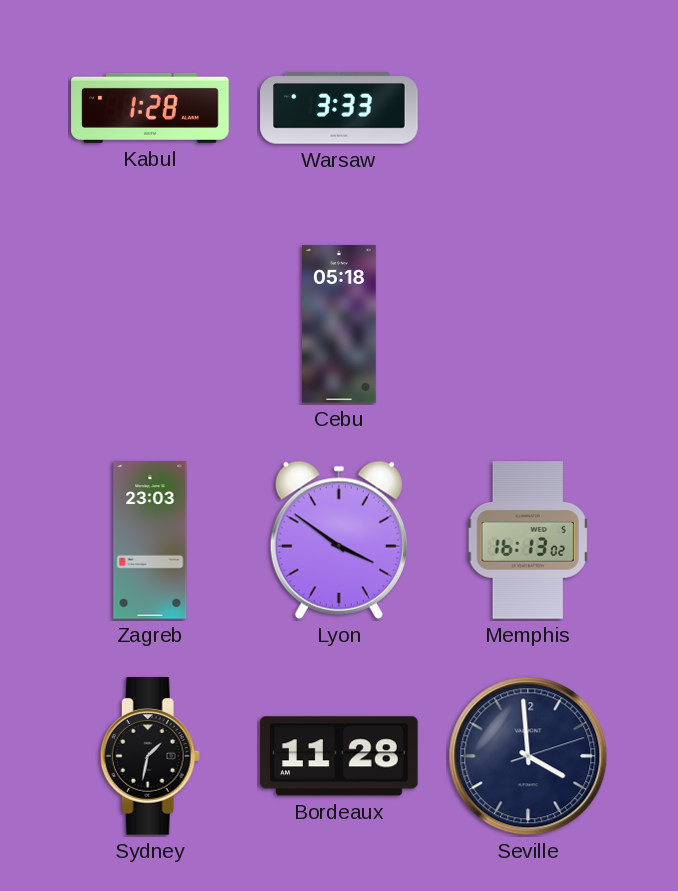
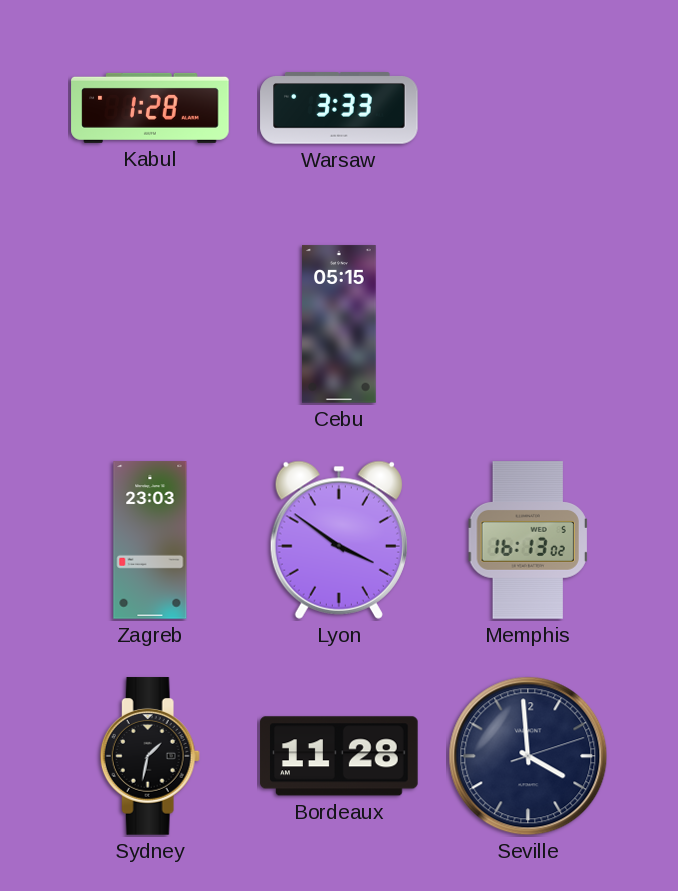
Cebu: 05:18 -> 05:15
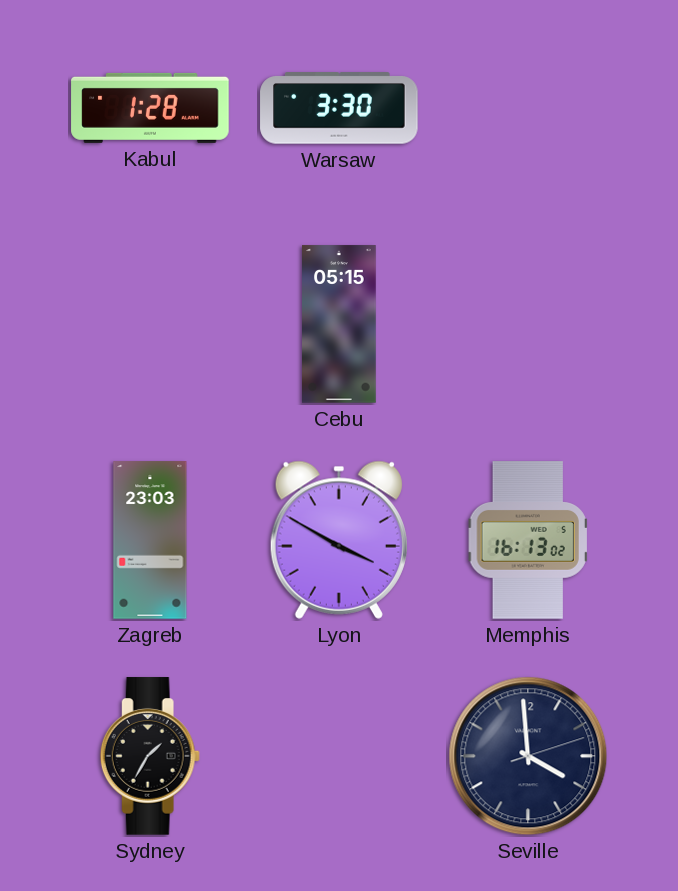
Warsaw: 3:33 -> 3:30
Lyon: 3:51 -> 3:50
Sydney: 1:32 -> 1:35
Bordeaux: 11:28 -> none
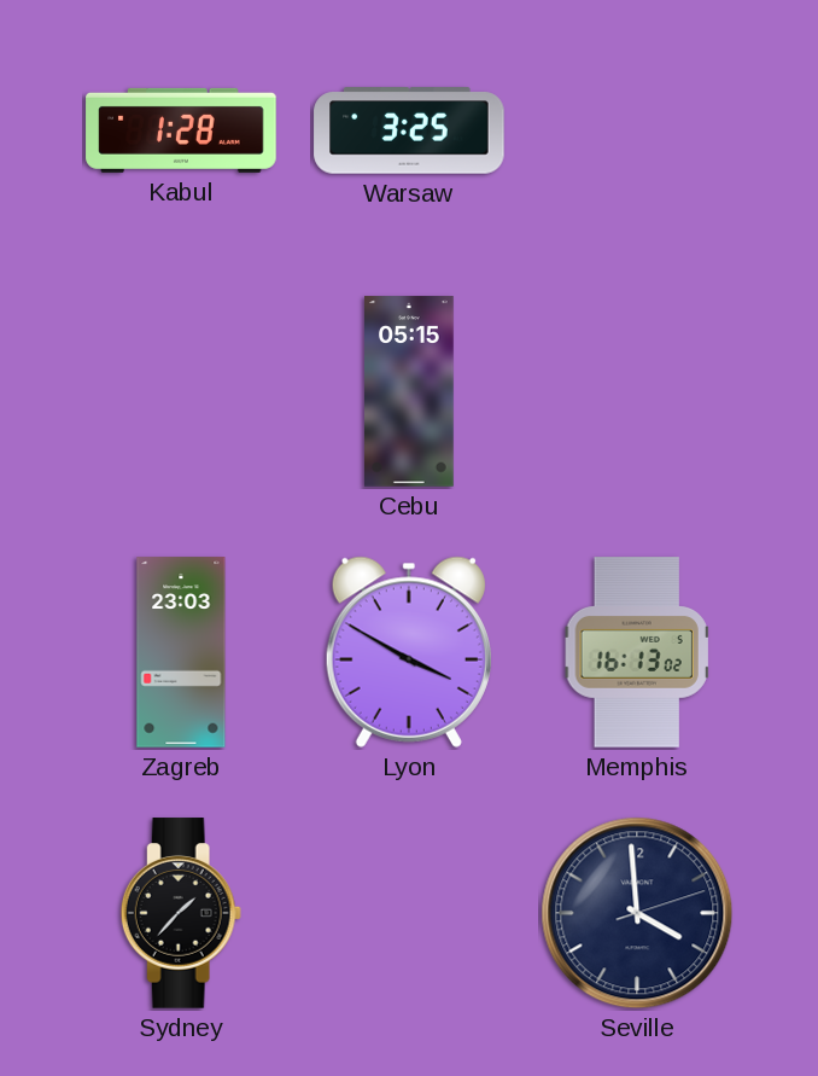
Warsaw: 3:30 -> 3:25
Sydney: 1:35 -> 1:37
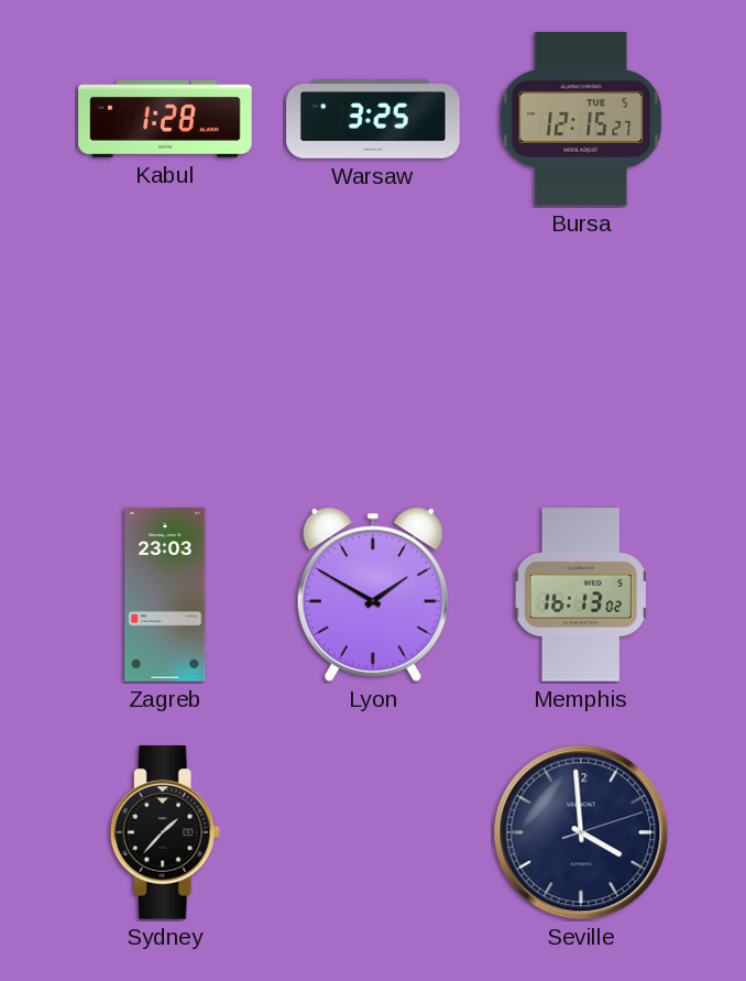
Bursa: none -> 12:15
Cebu: 05:15 -> none
Lyon: 3:50 -> 1:50
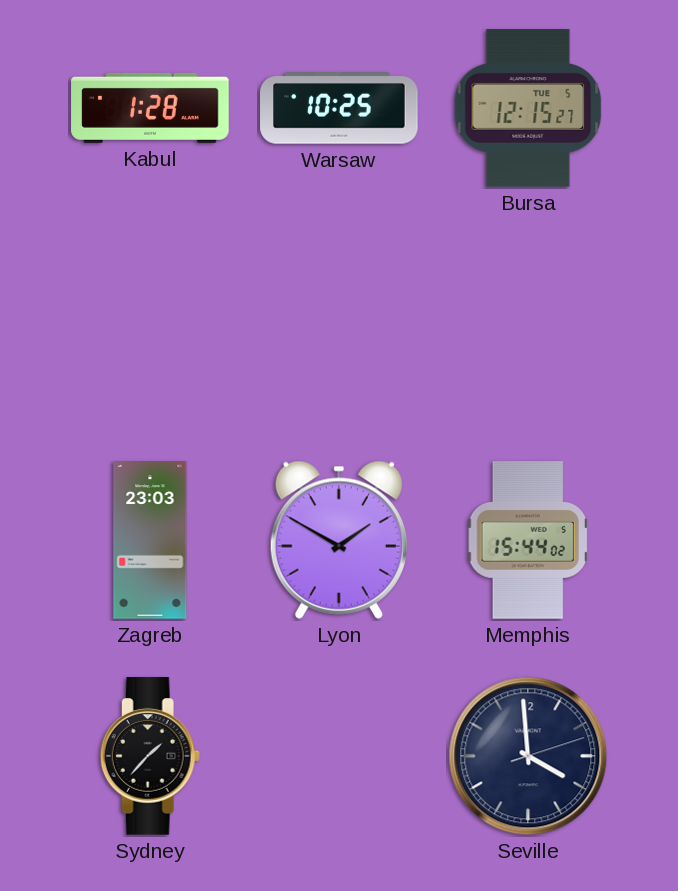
Warsaw: 3:25 -> 10:25
Memphis: 16:13 -> 15:44
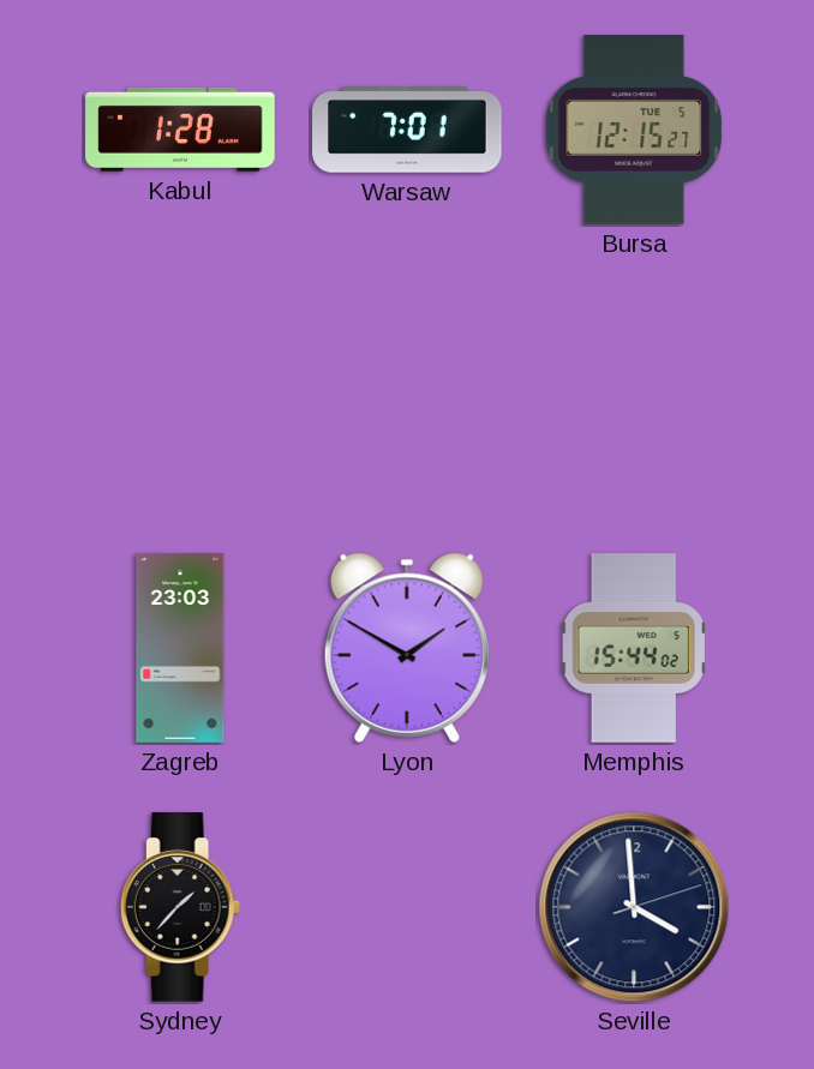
Warsaw: 10:25 -> 7:01
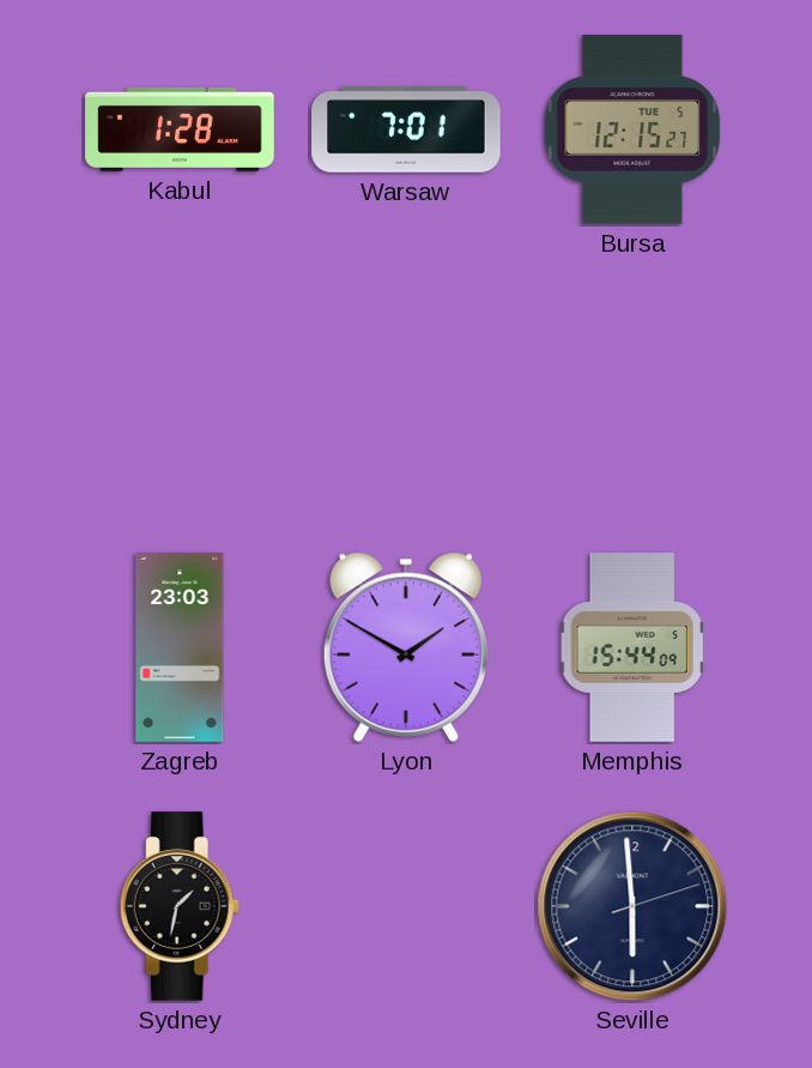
Memphis: 15:44:02 -> 15:44:09
Sydney: 1:37 -> 1:32
Seville: 3:59 -> 5:59
